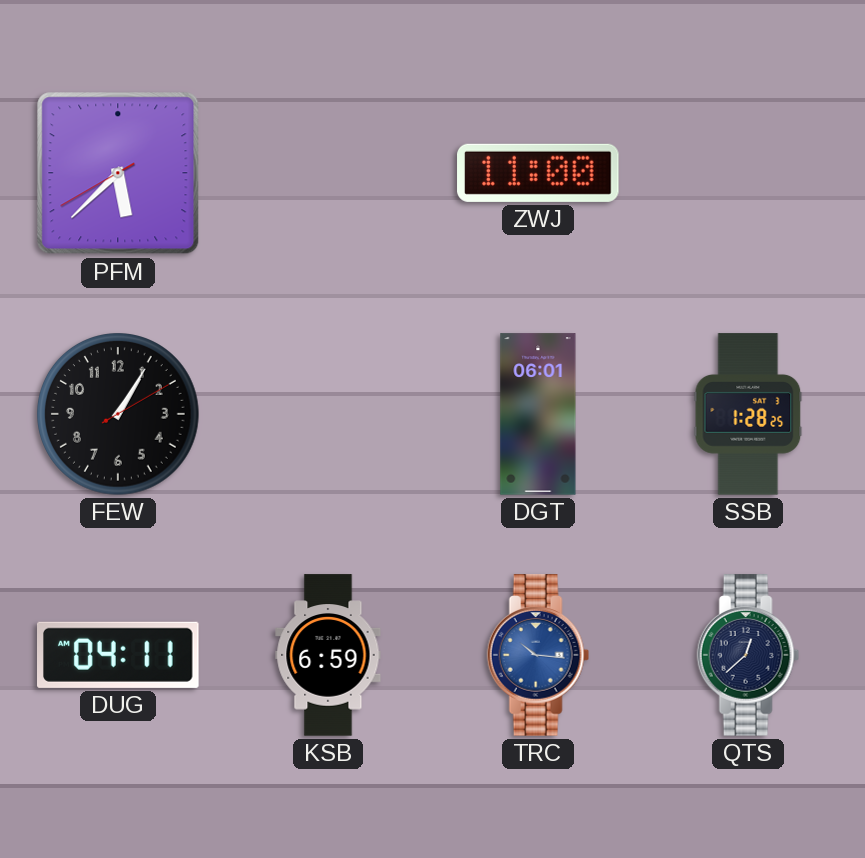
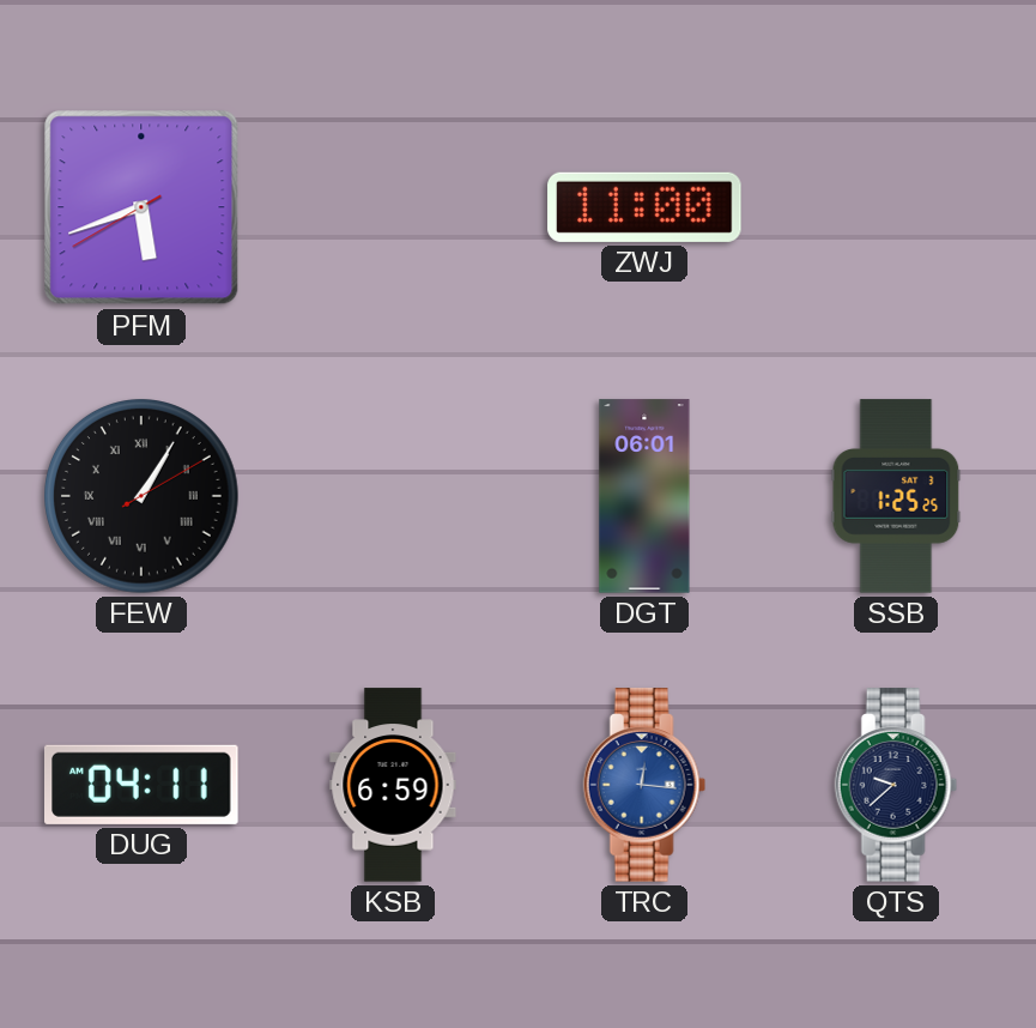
PFM: 5:37 -> 5:41
FEW numerals: Arabic -> Roman
SSB: 1:28 -> 1:25
TRC: 10:16 -> 12:16
QTS: 12:38 -> 9:38
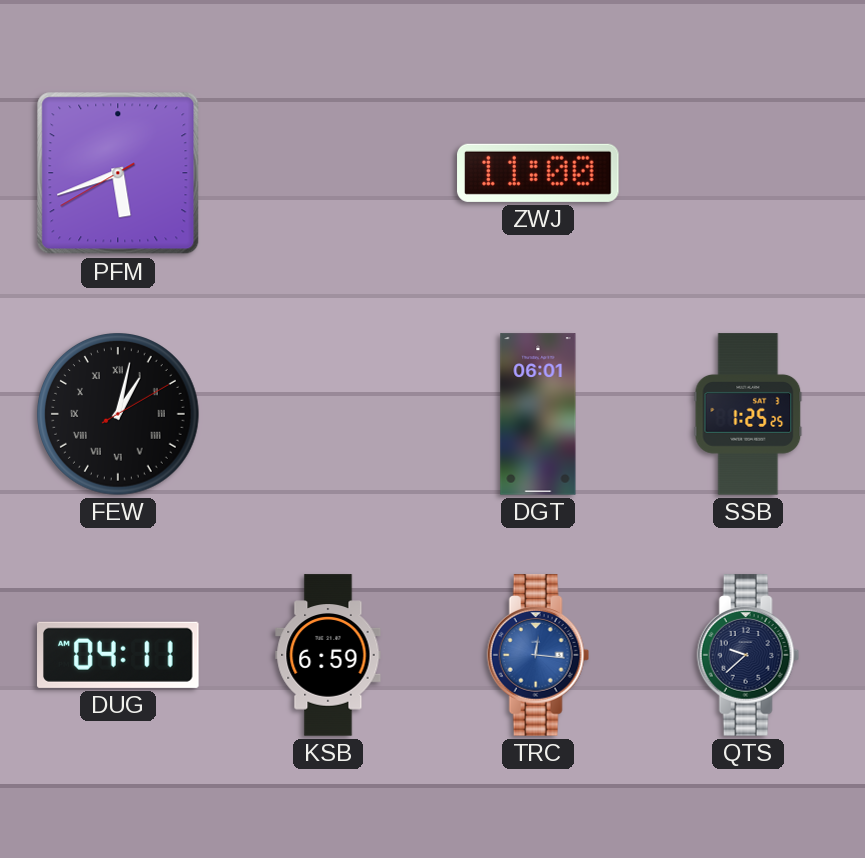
FEW: 1:05 -> 1:02
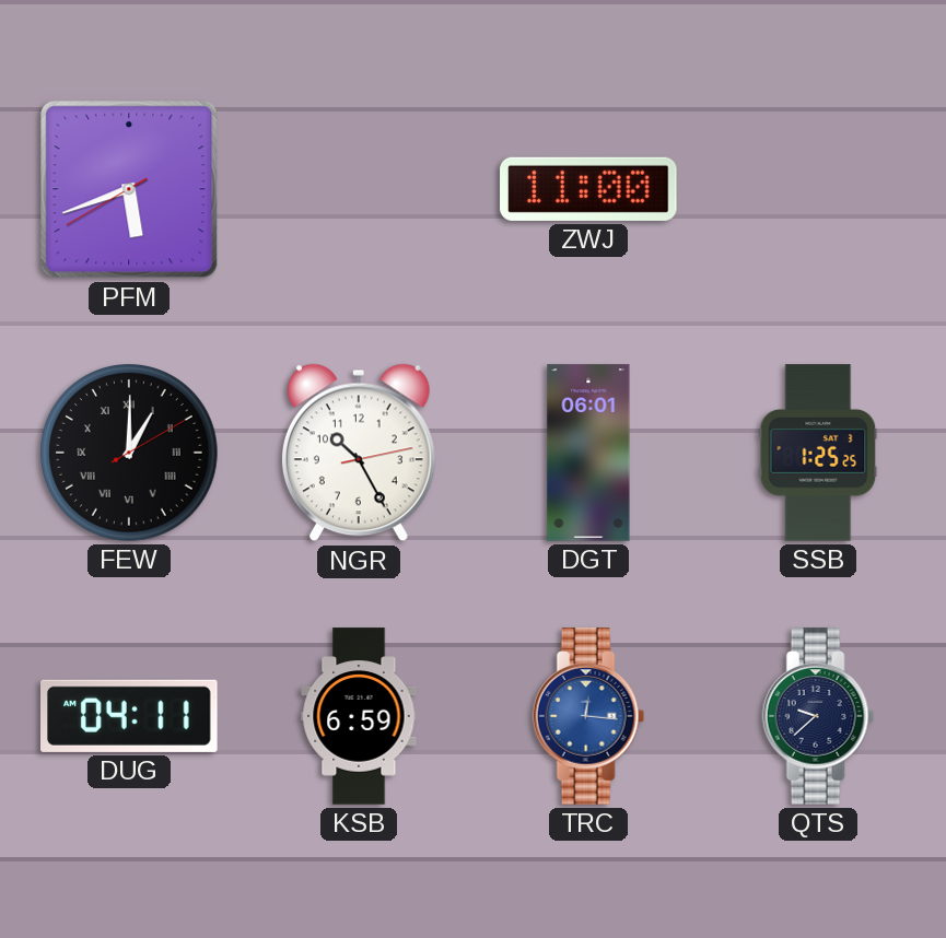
FEW: 1:02 -> 1:00
NGR: none -> 10:25
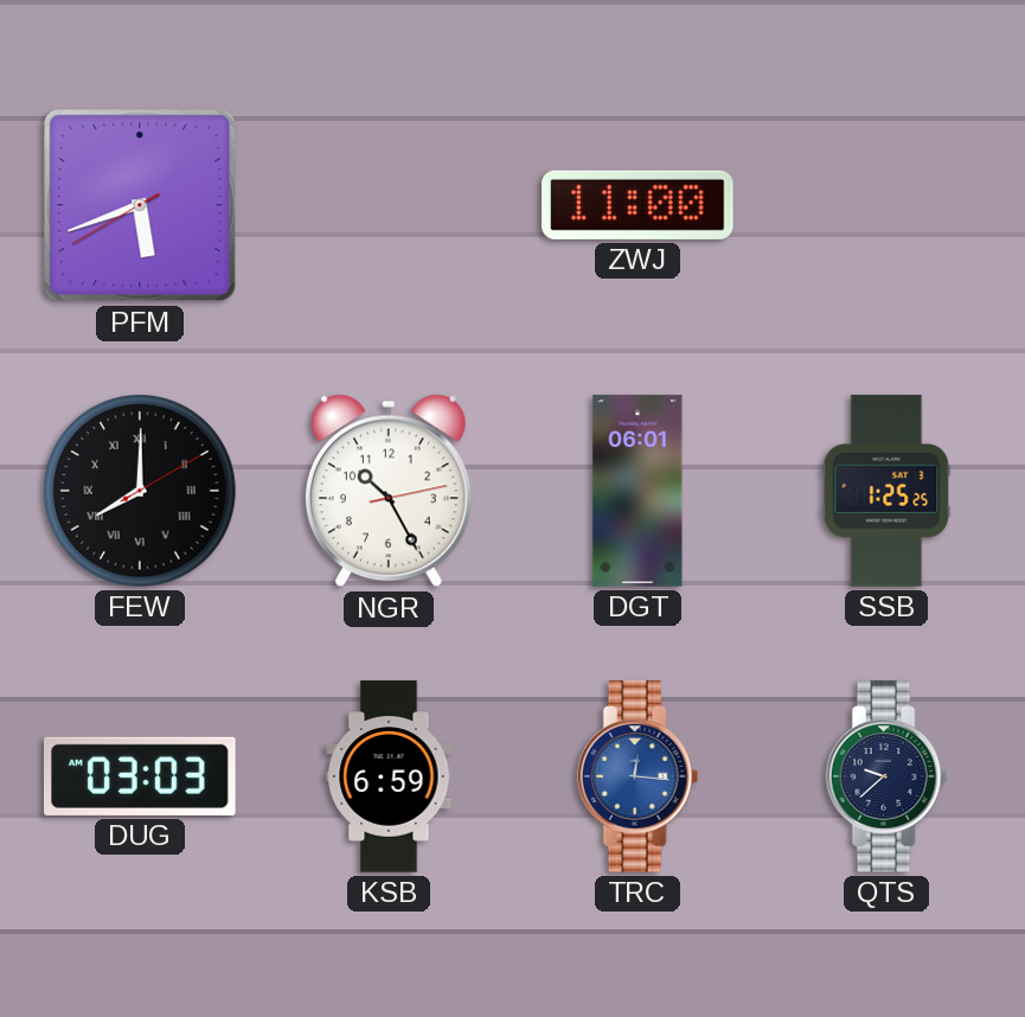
FEW: 1:00 -> 8:00
DUG: 04:11 -> 03:03
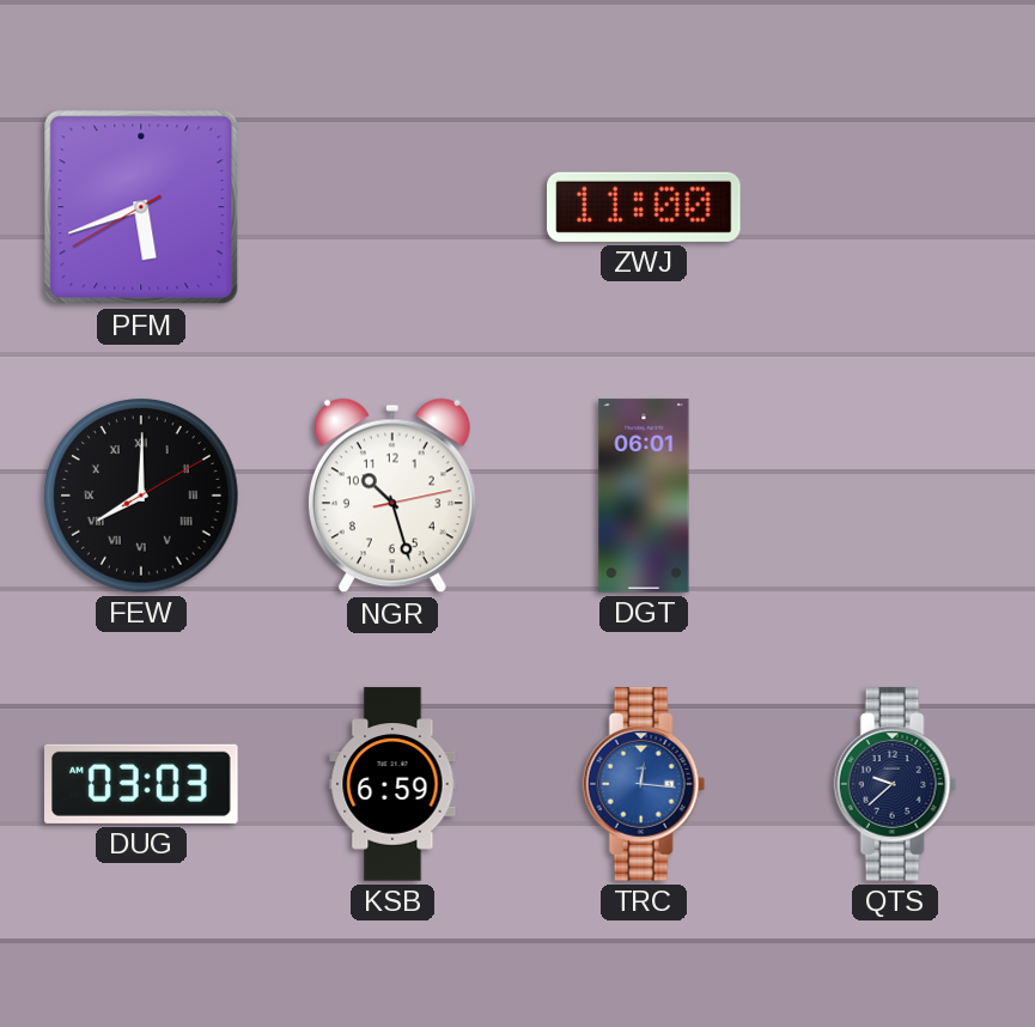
NGR: 10:25 -> 10:27
SSB: 1:25 -> none
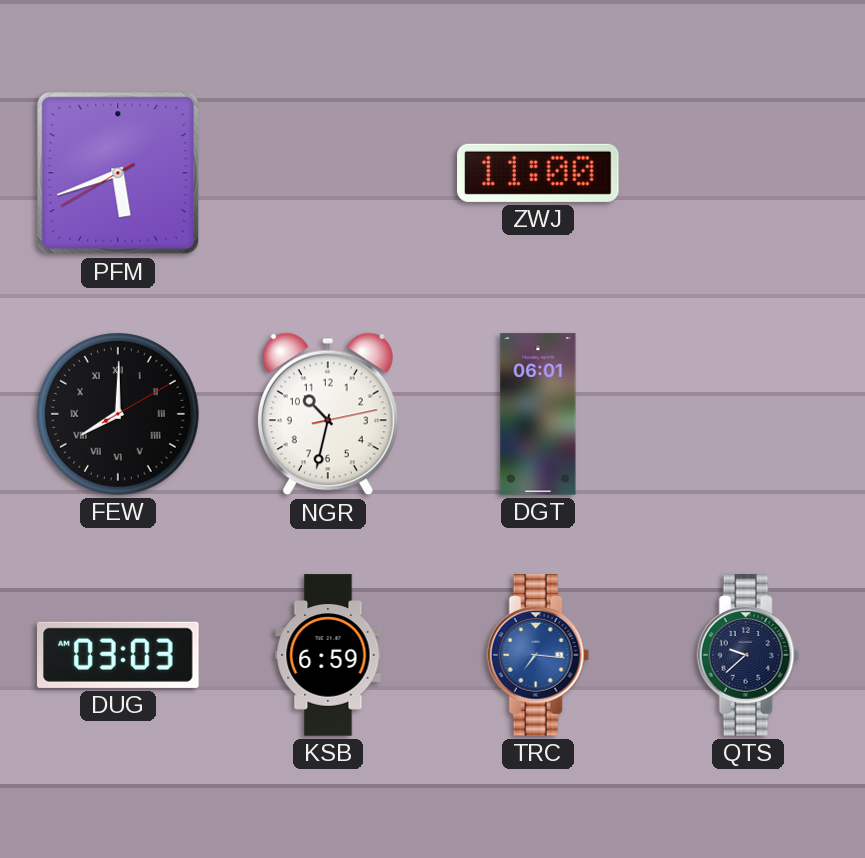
NGR: 10:27 -> 10:32
TRC: 12:16 -> 7:16
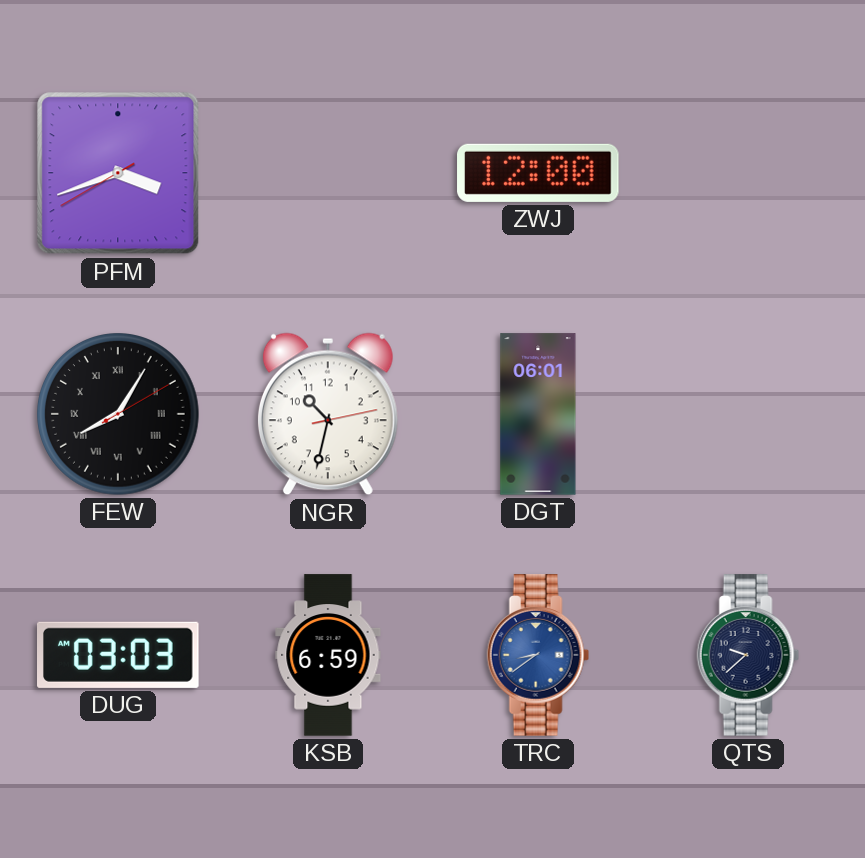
PFM: 5:41 -> 3:41
ZWJ: 11:00 -> 12:00
FEW: 8:00 -> 8:05
TRC: 7:16 -> 8:39
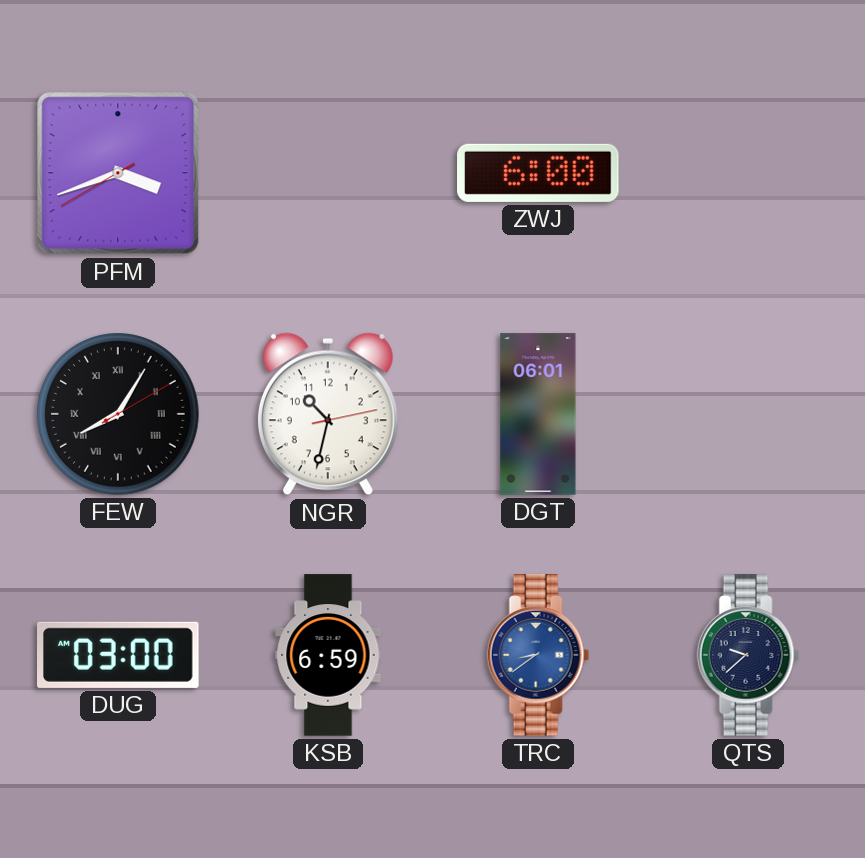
ZWJ: 12:00 -> 6:00
DUG: 03:03 -> 03:00
